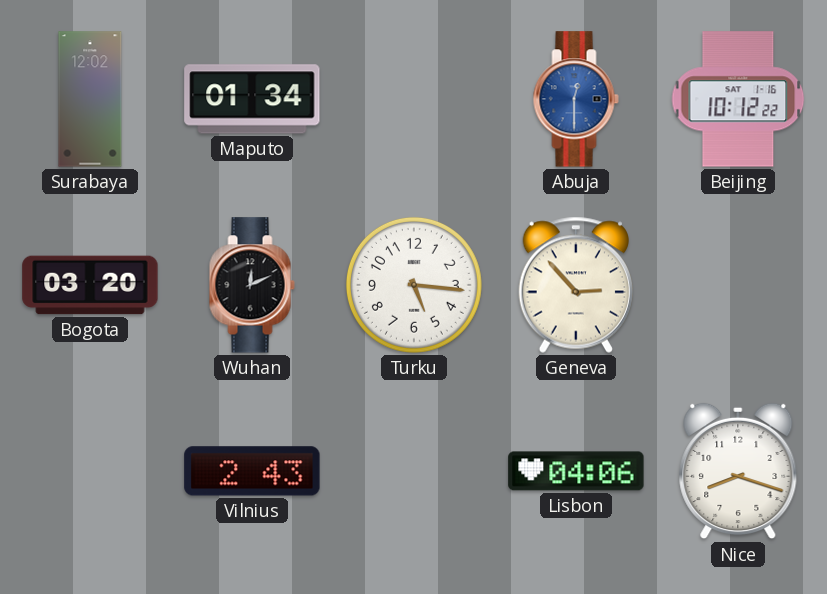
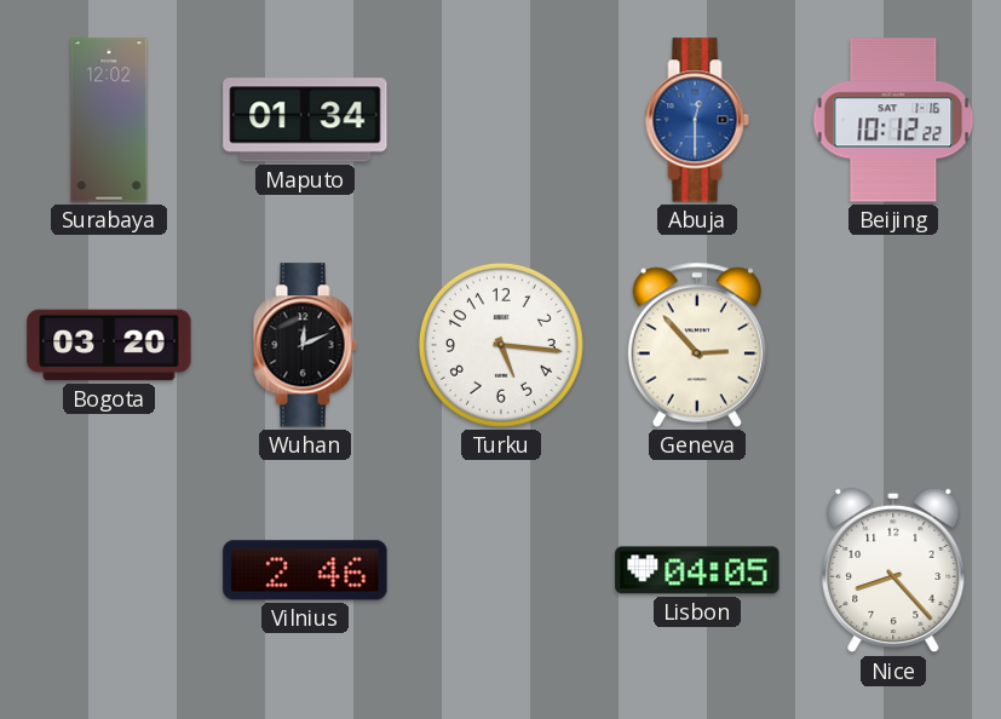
Vilnius: 2:43 -> 2:46
Lisbon: 04:06 -> 04:05
Nice: 8:18 -> 8:23
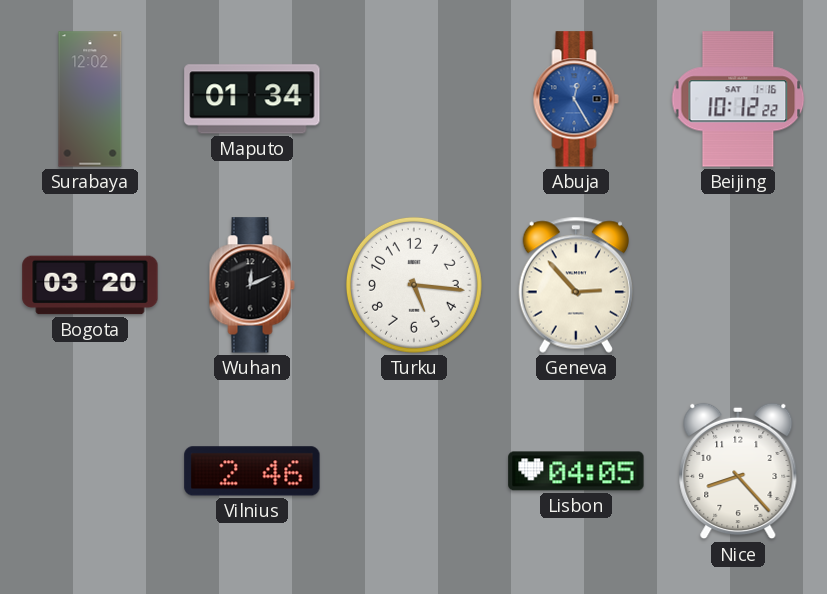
Abuja: 12:30 -> 12:25
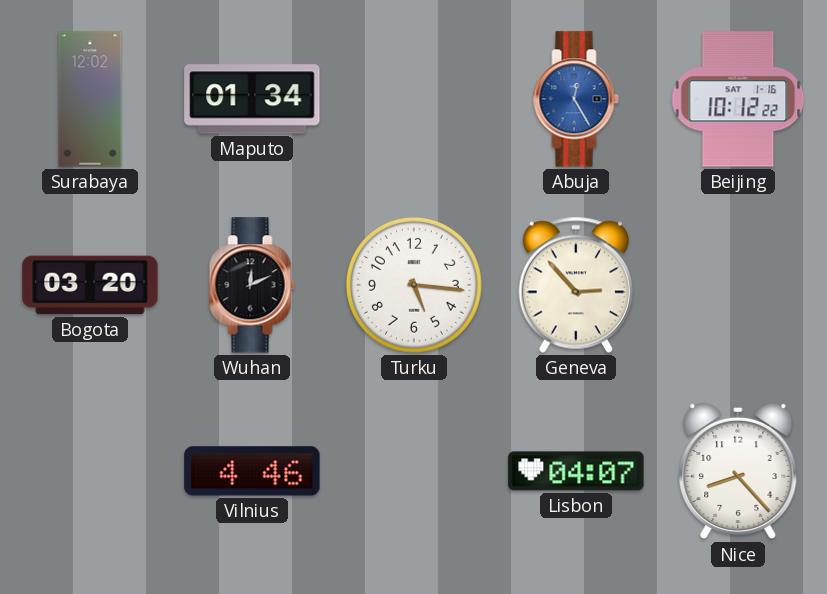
Vilnius: 2:46 -> 4:46
Lisbon: 04:05 -> 04:07
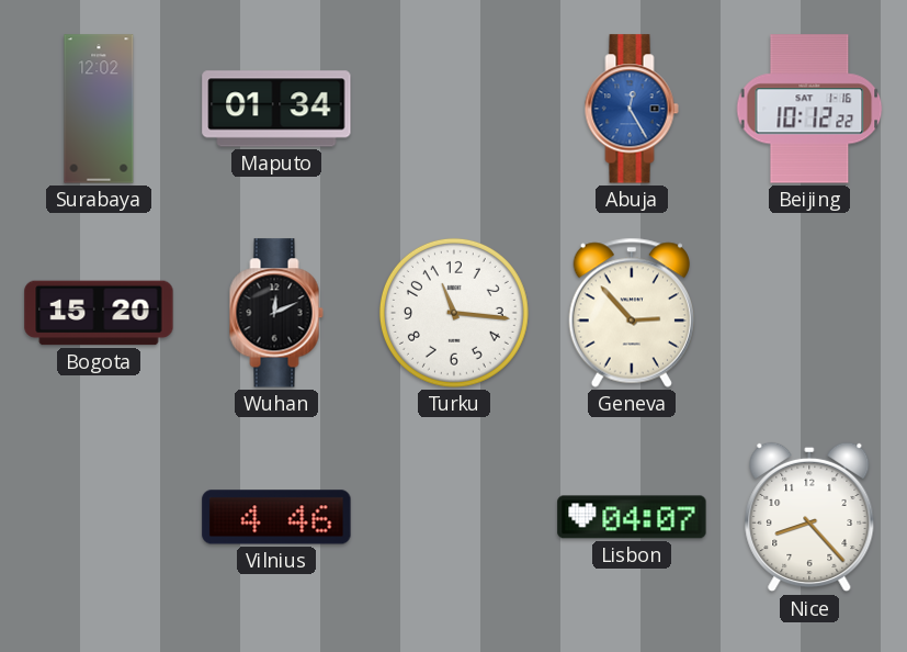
Bogota: 03:20 -> 15:20
Turku: 5:16 -> 11:16
